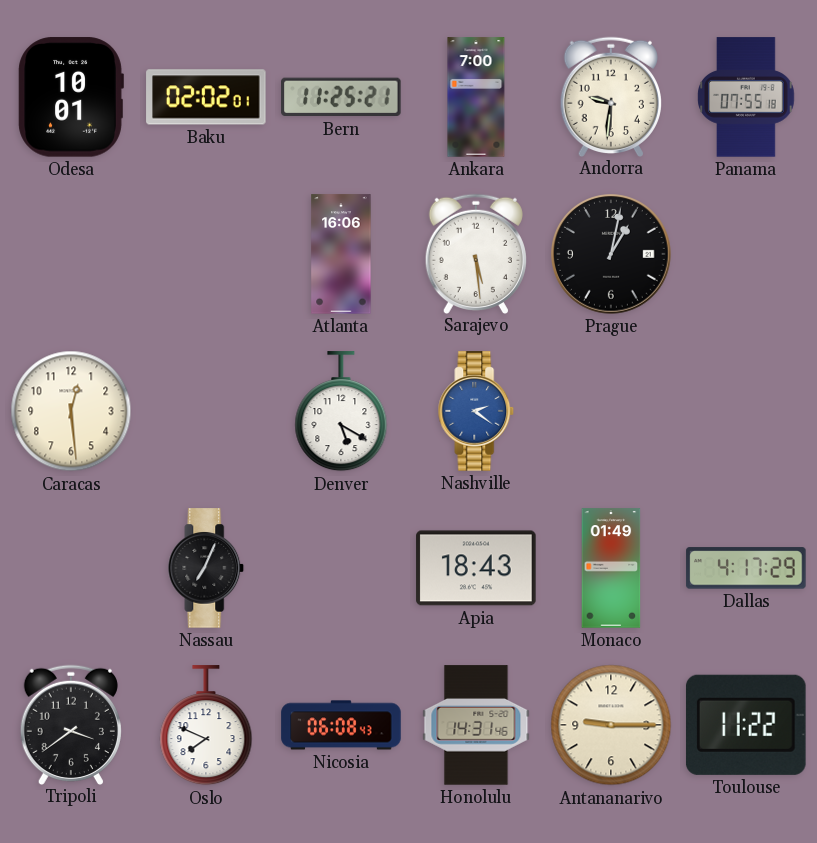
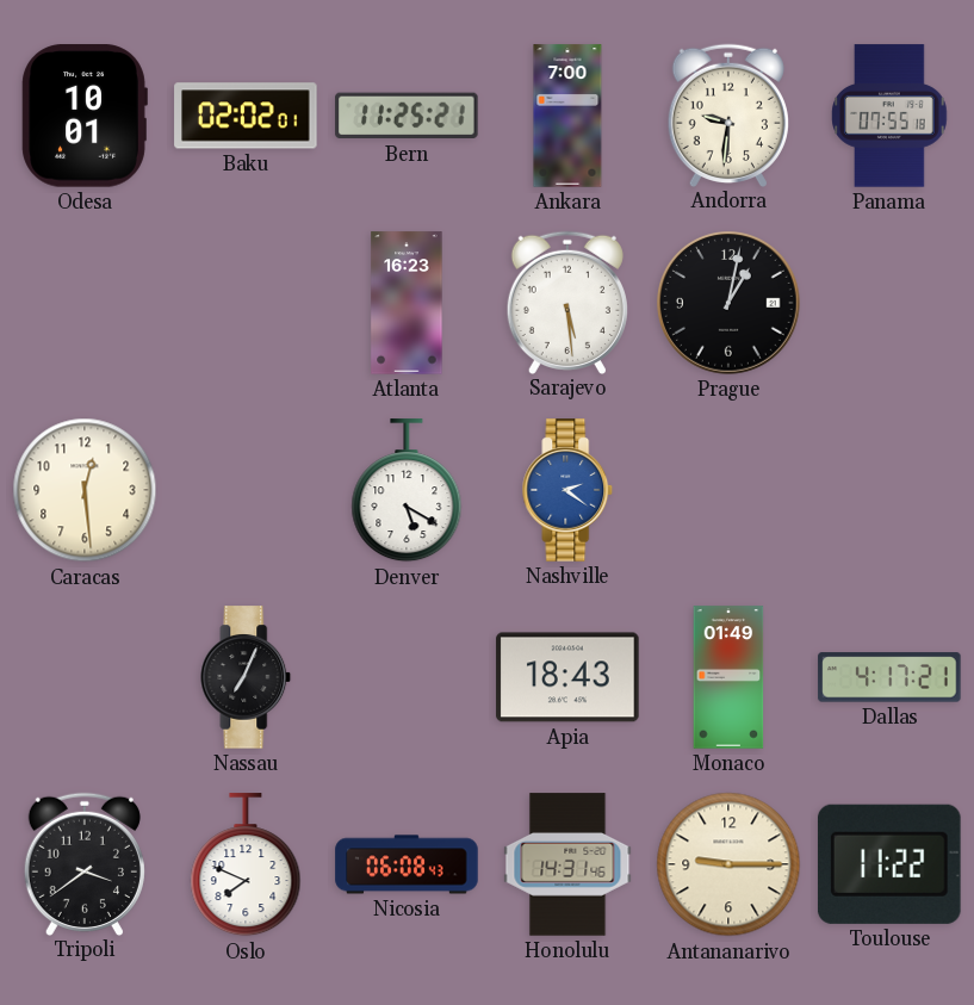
Atlanta: 16:06 -> 16:23
Dallas: 4:17:29 -> 4:17:21
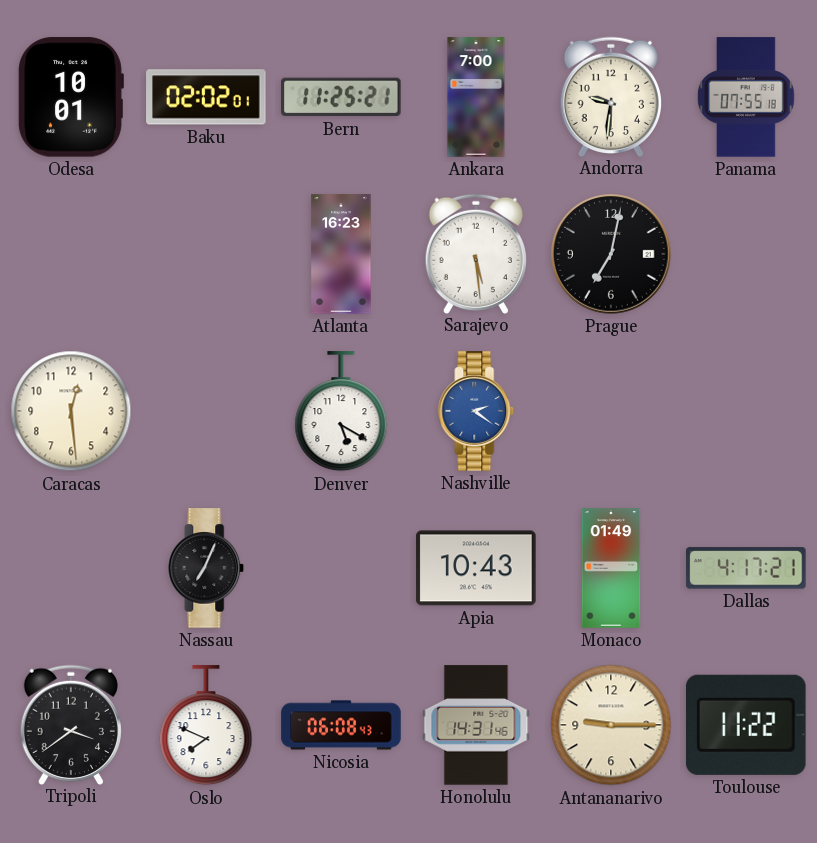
Prague: 1:02 -> 7:02
Apia: 18:43 -> 10:43
